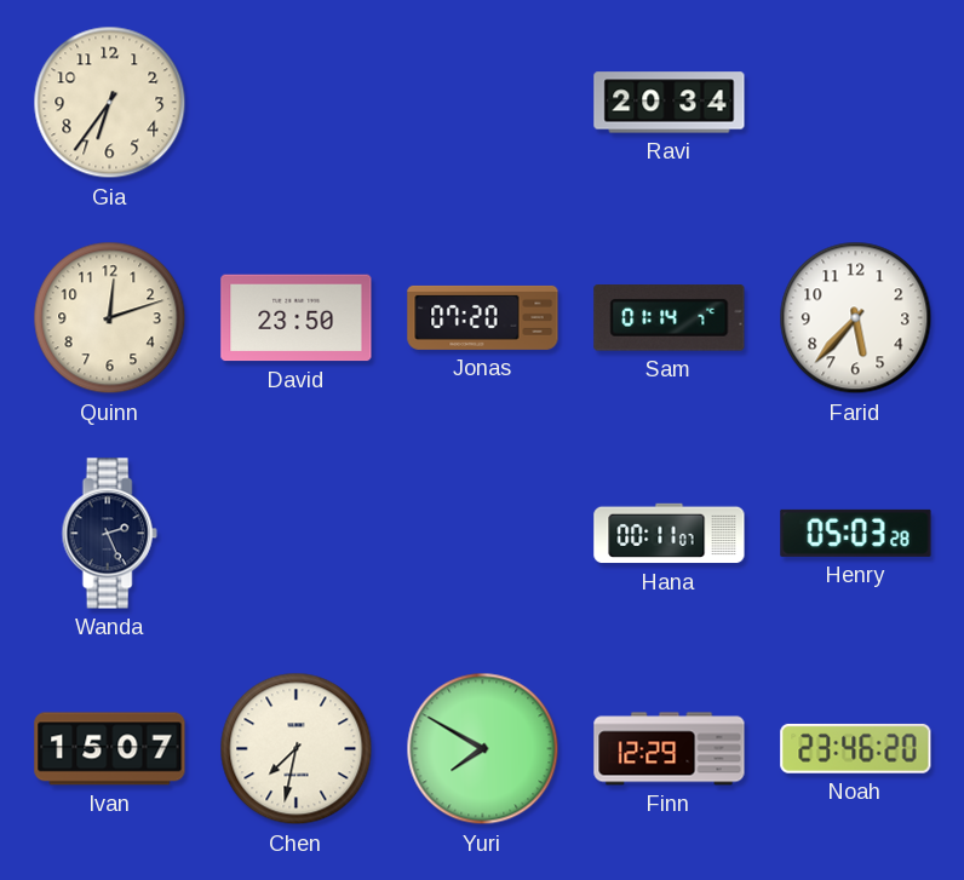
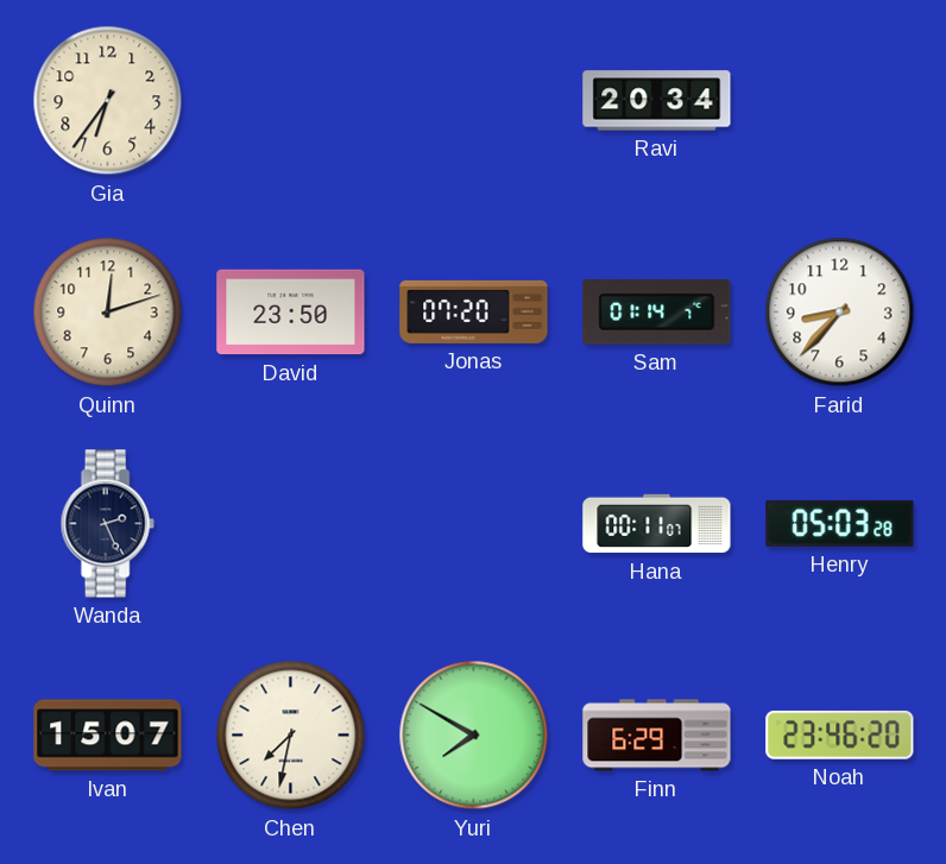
Farid: 5:37 -> 8:37
Finn: 12:29 -> 6:29
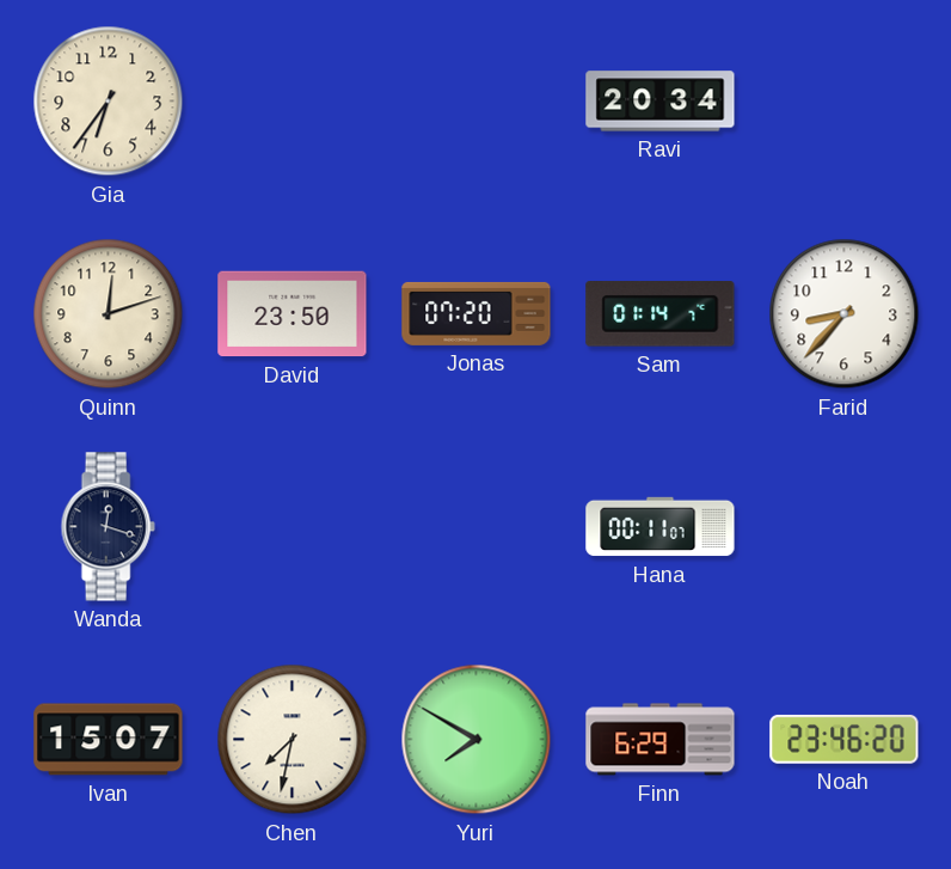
Wanda: 2:26 -> 12:18
Henry: 05:03 -> none
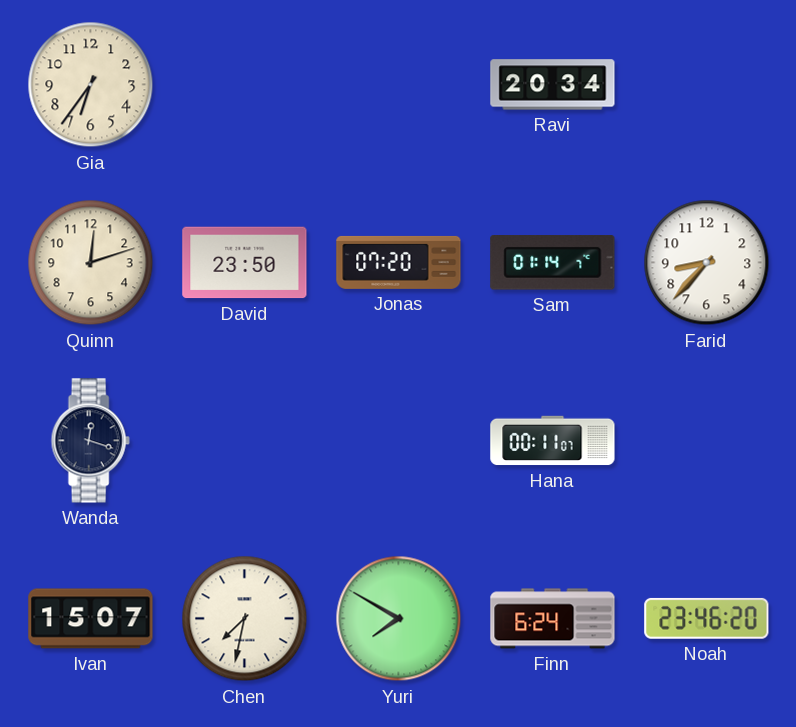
Finn: 6:29 -> 6:24
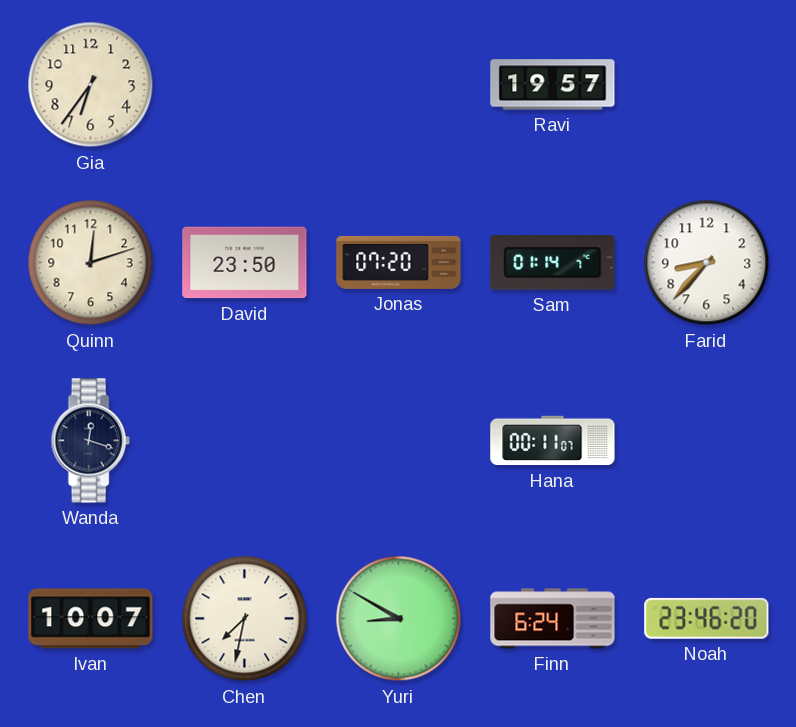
Ravi: 20:34 -> 19:57
Ivan: 15:07 -> 10:07
Yuri: 7:50 -> 8:50
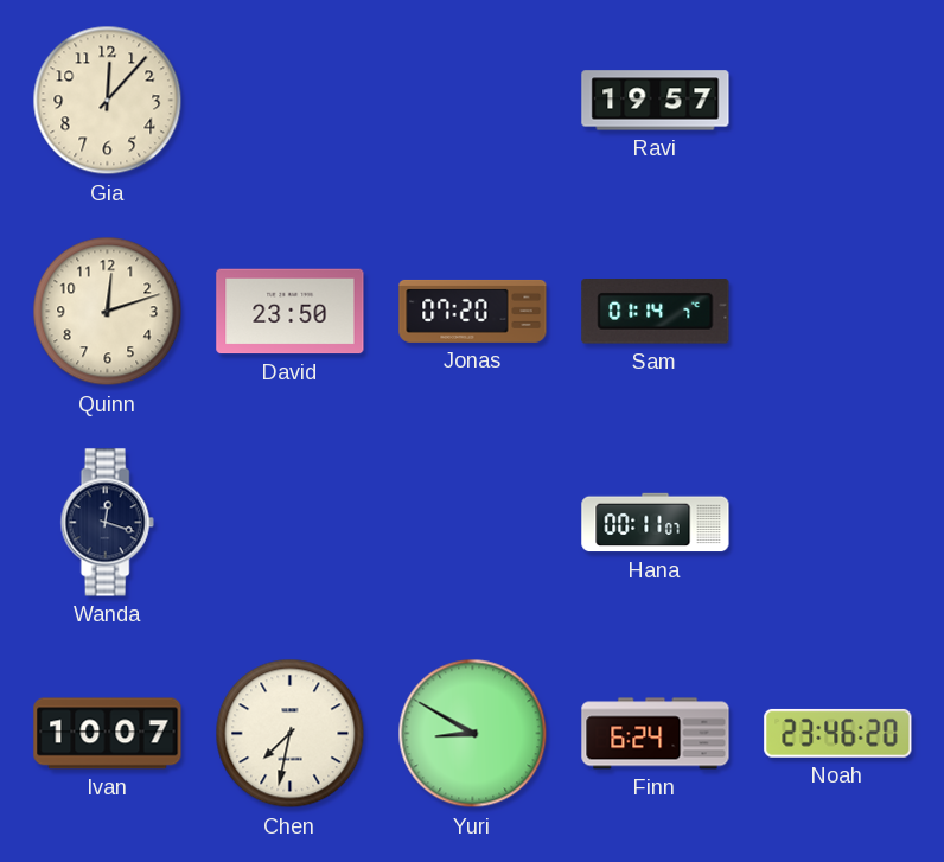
Gia: 6:36 -> 12:07
Farid: 8:37 -> none
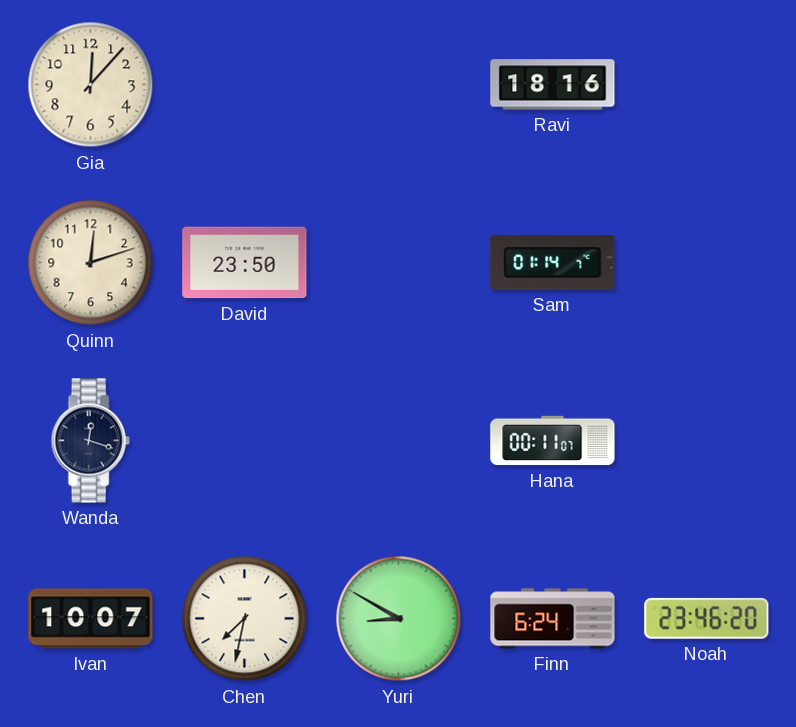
Ravi: 19:57 -> 18:16
Jonas: 07:20 -> none
